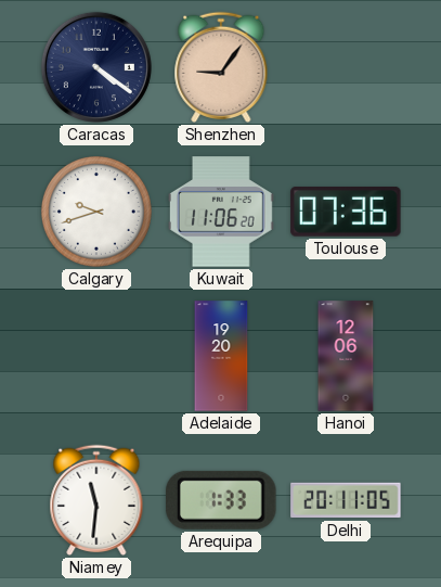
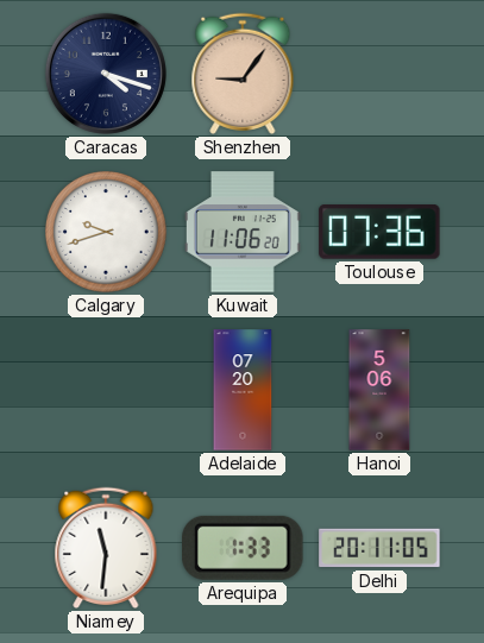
Caracas: 4:21 -> 4:18
Adelaide: 19:20 -> 07:20
Hanoi: 12:06 -> 5:06
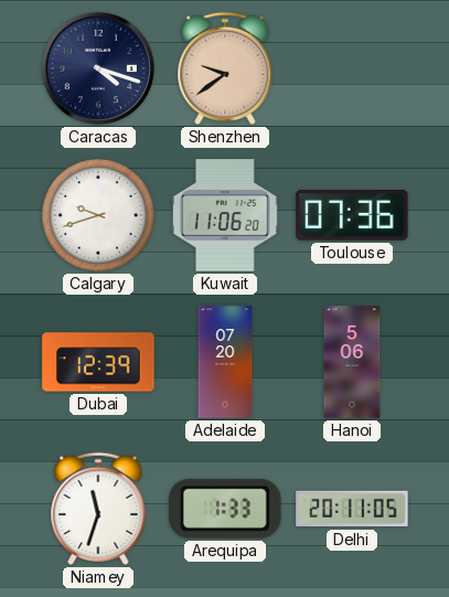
Shenzhen: 9:06 -> 9:39
Dubai: none -> 12:39
Niamey: 11:31 -> 11:33
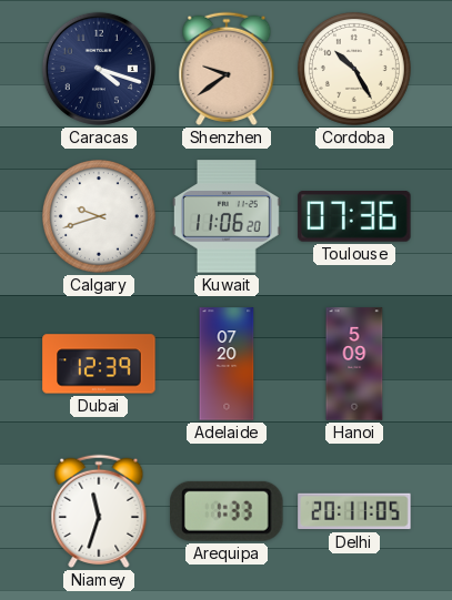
Cordoba: none -> 10:25
Hanoi: 5:06 -> 5:09
